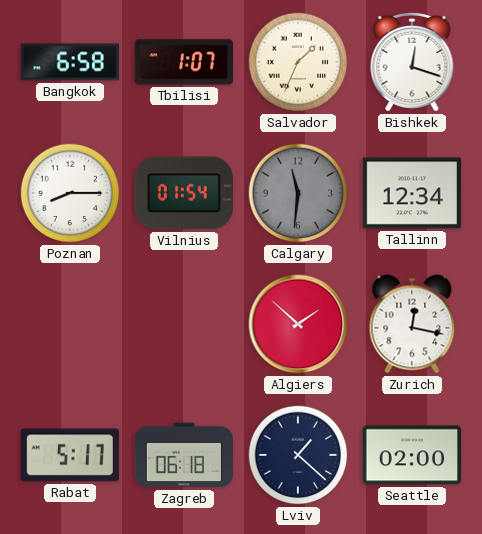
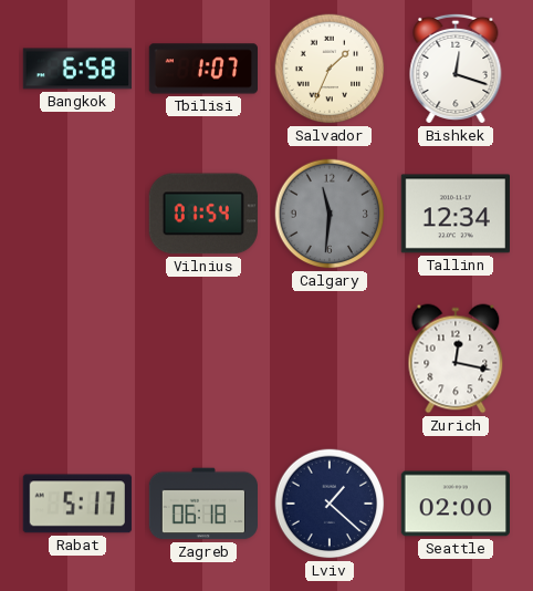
Poznan: 8:15 -> none
Algiers: 1:52 -> none
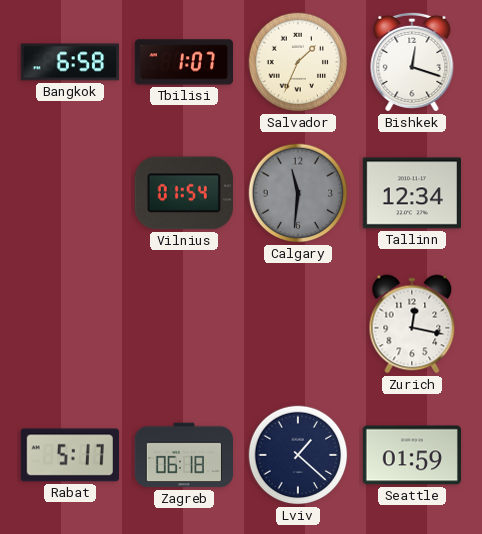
Seattle: 02:00 -> 01:59
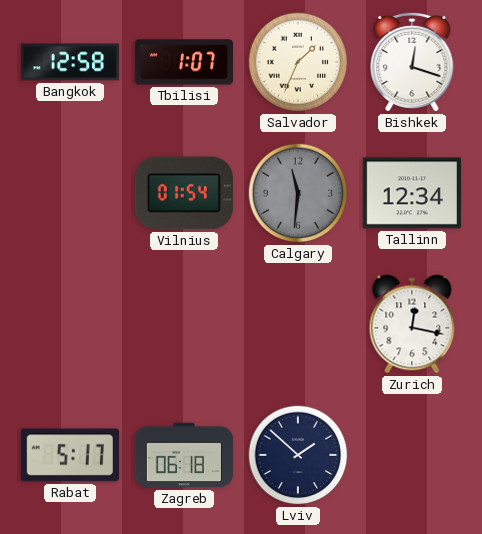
Bangkok: 6:58 -> 12:58
Lviv: 1:22 -> 1:52
Seattle: 01:59 -> none
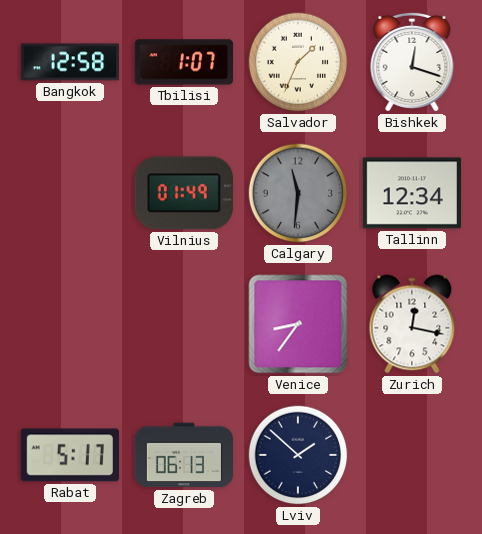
Vilnius: 01:54 -> 01:49
Venice: none -> 8:36
Zagreb: 06:18 -> 06:13
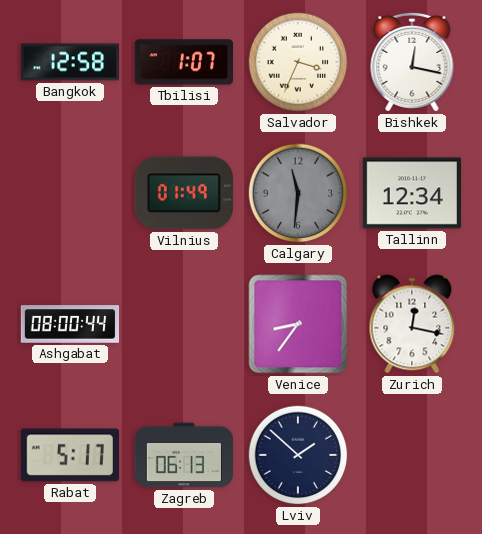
Salvador: 1:34 -> 3:34
Bishkek: 12:18 -> 12:17
Ashgabat: none -> 08:00
